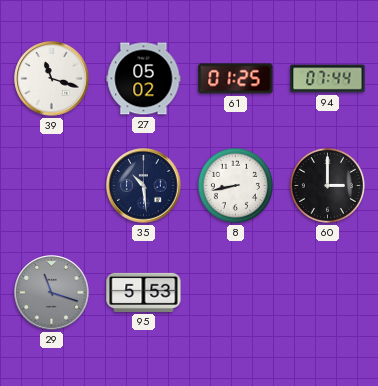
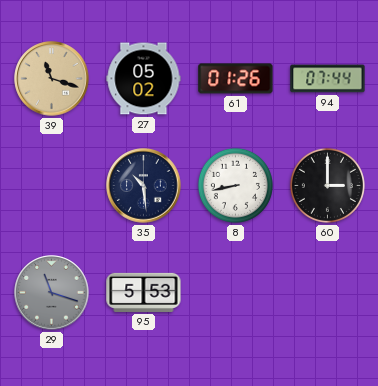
39 dial: white -> champagne
61: 01:25 -> 01:26
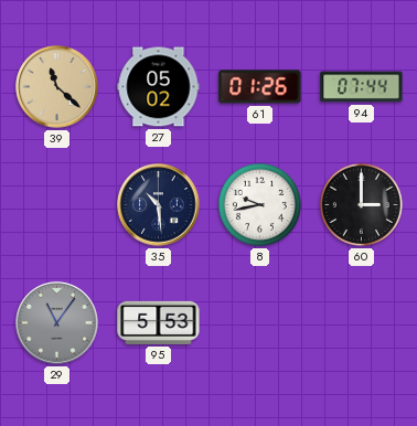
39: 11:18 -> 11:22
8: 8:43 -> 9:43
29: 11:18 -> 11:06
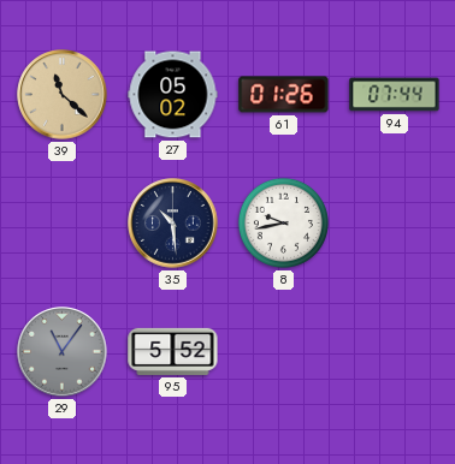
60: 3:00 -> none
95: 5:53 -> 5:52
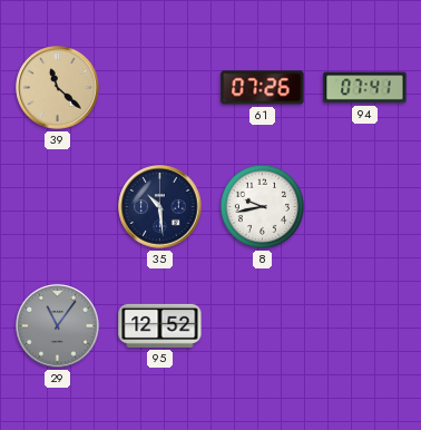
27: 05:02 -> none
61: 01:26 -> 07:26
94: 07:44 -> 07:41
95: 5:52 -> 12:52
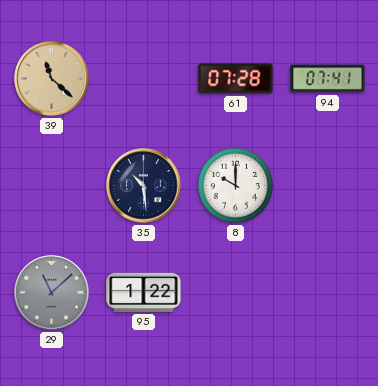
61: 07:26 -> 07:28
8: 9:43 -> 10:00
29: 11:06 -> 11:08
95: 12:52 -> 1:22
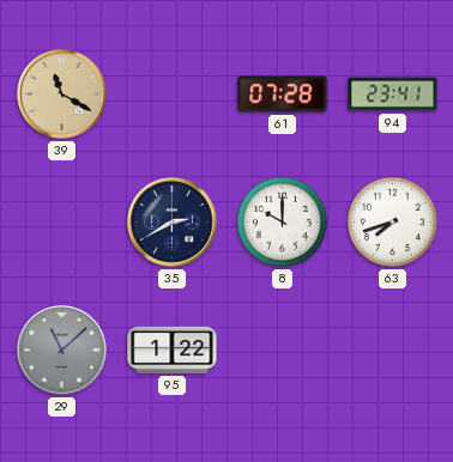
39: 11:22 -> 11:20
94: 07:41 -> 23:41
35: 10:29 -> 2:40
63: none -> 7:42
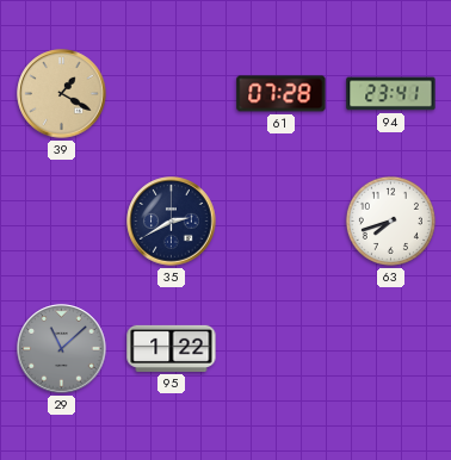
39: 11:20 -> 1:20
8: 10:00 -> none
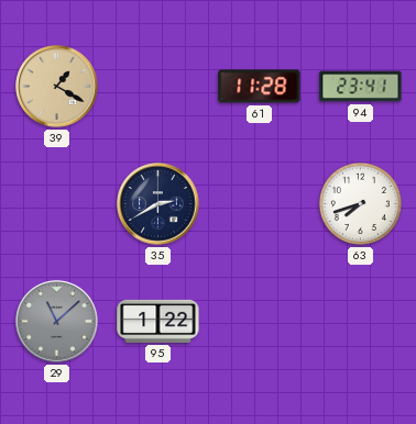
61: 07:28 -> 11:28
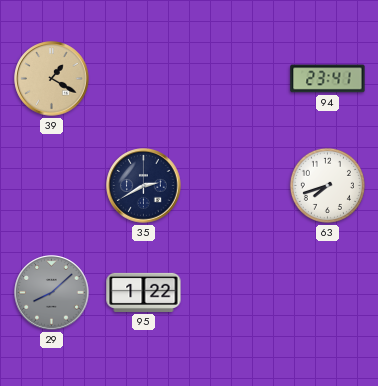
61: 11:28 -> none
29: 11:08 -> 8:08
